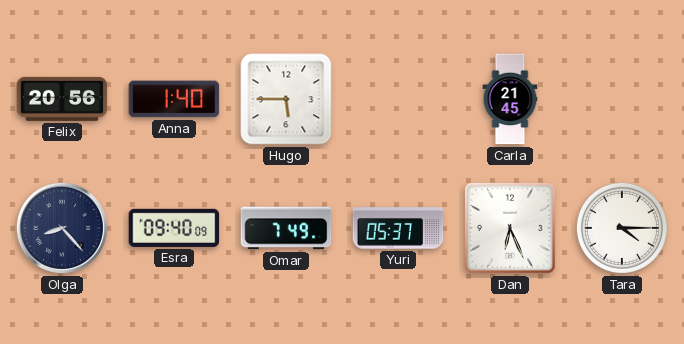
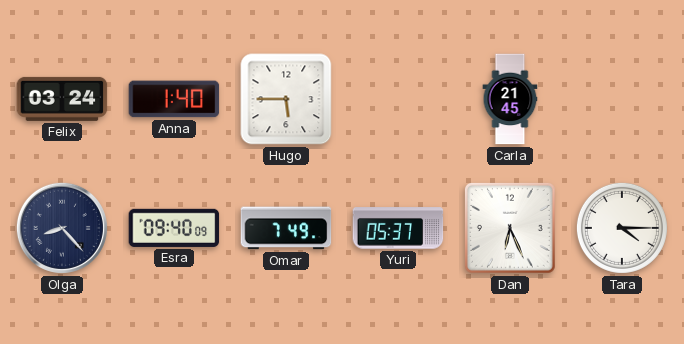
Felix: 20:56 -> 03:24
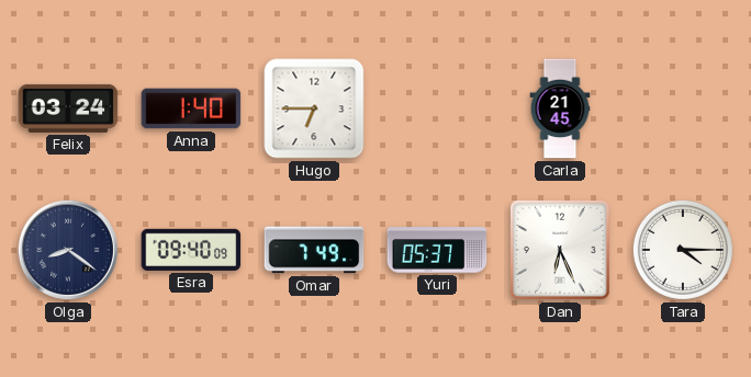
Hugo: 5:45 -> 6:45
Olga: 8:23 -> 8:21
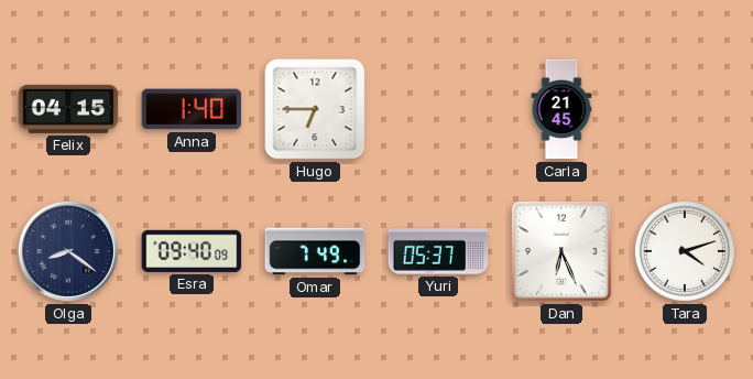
Felix: 03:24 -> 04:15
Tara: 4:15 -> 4:12
